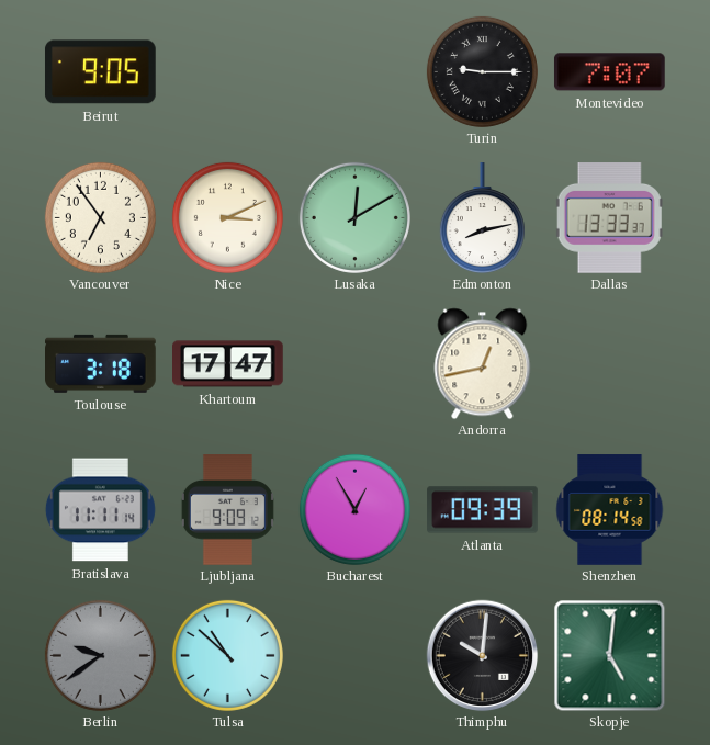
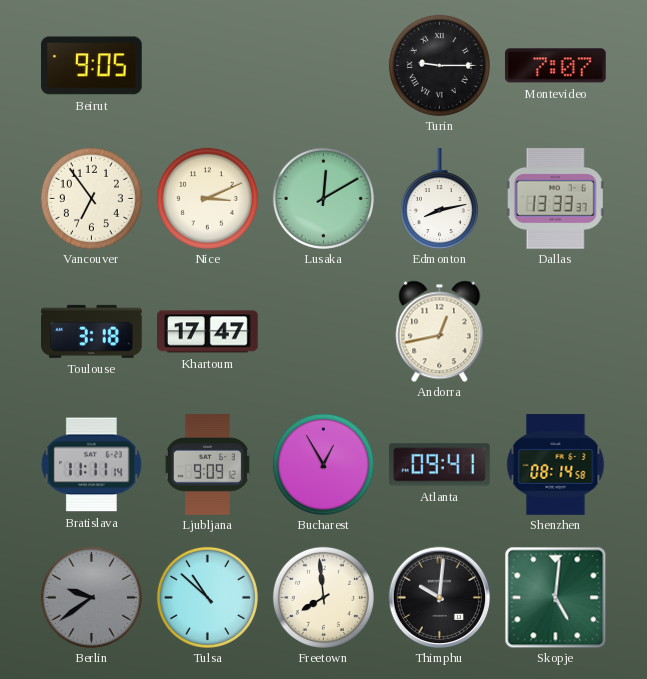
Atlanta: 09:39 -> 09:41
Freetown: none -> 7:59
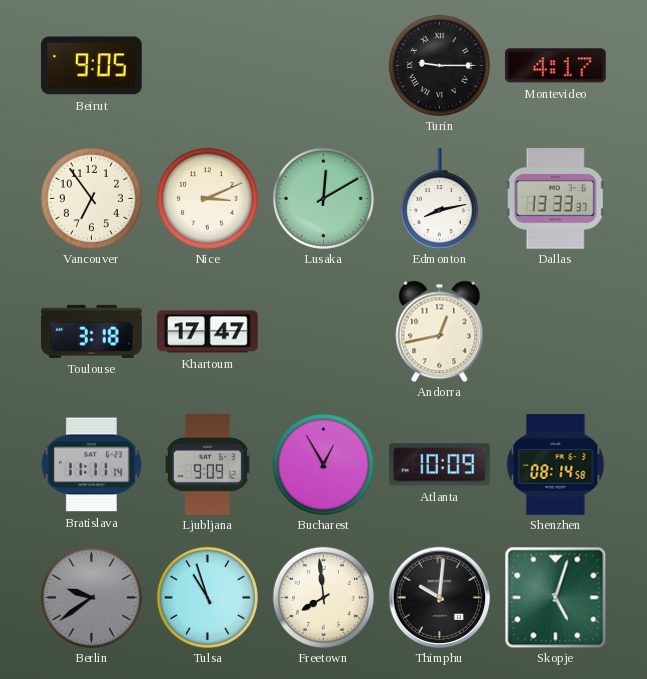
Montevideo: 7:07 -> 4:17
Atlanta: 09:41 -> 10:09
Tulsa: 10:52 -> 10:57
Skopje: 5:01 -> 5:03
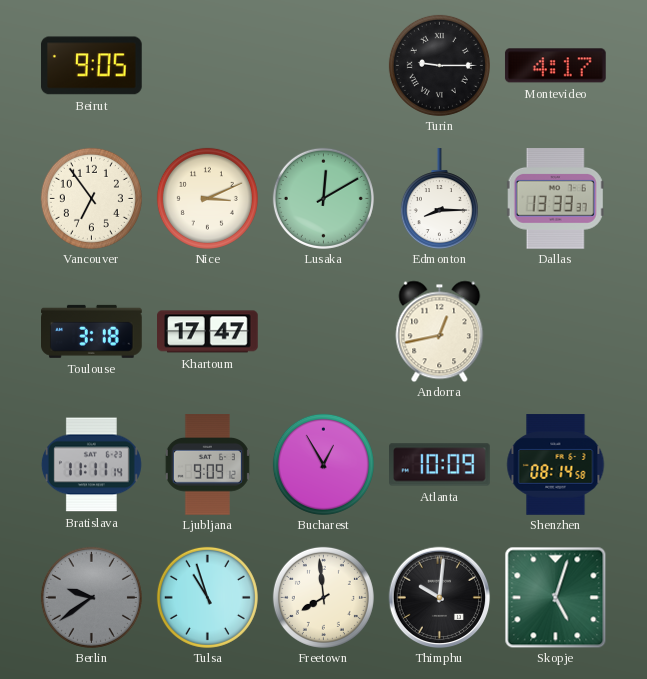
Edmonton: 8:13 -> 8:15
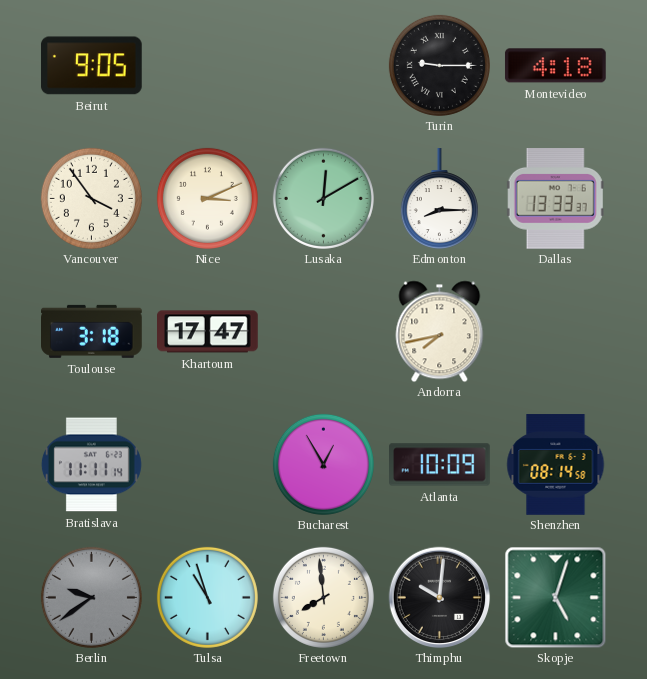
Montevideo: 4:17 -> 4:18
Vancouver: 6:54 -> 3:54
Andorra: 12:43 -> 7:43
Ljubljana: 9:09 -> none
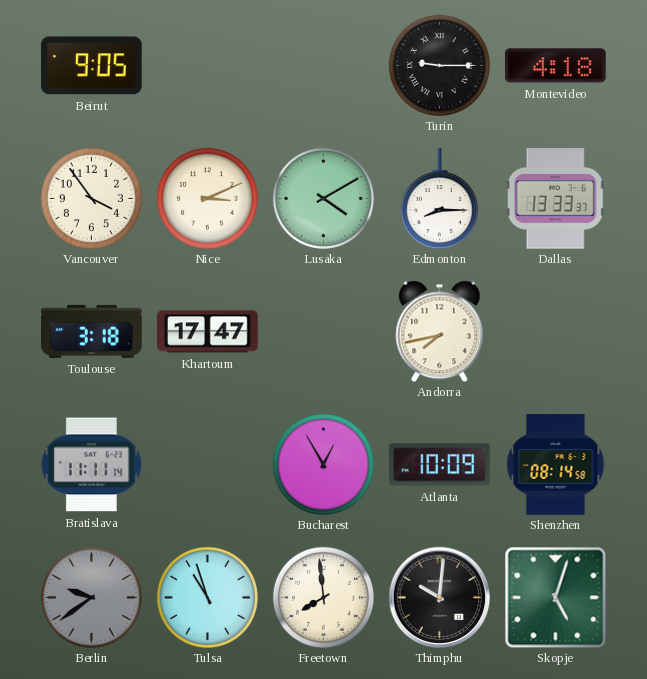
Lusaka: 12:10 -> 4:10
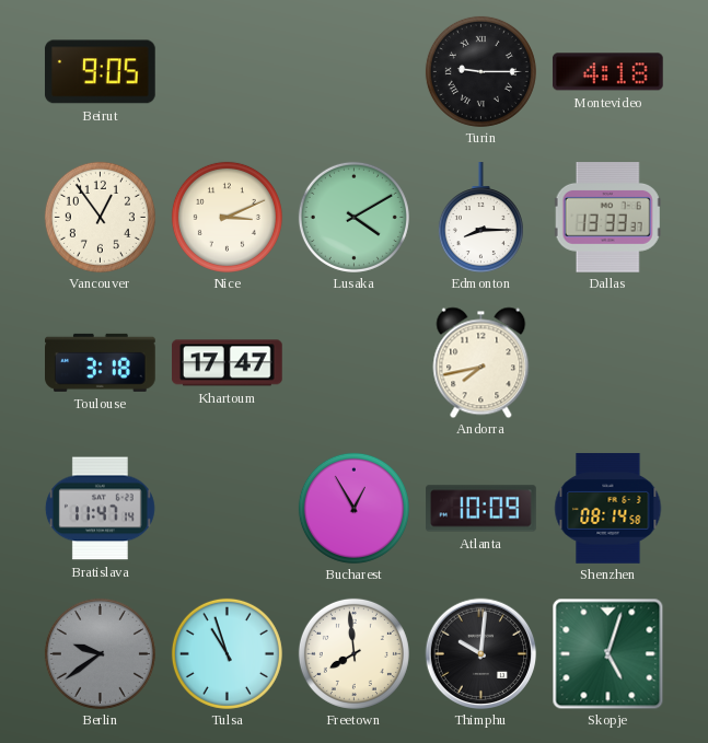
Vancouver: 3:54 -> 12:54
Bratislava: 11:11 -> 11:47
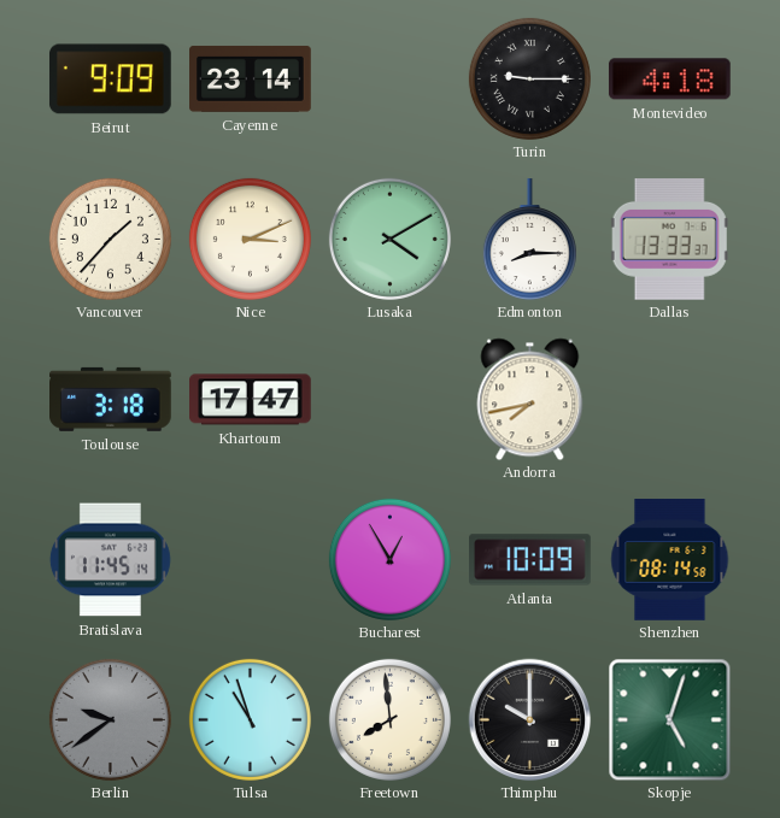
Beirut: 9:05 -> 9:09
Cayenne: none -> 23:14
Vancouver: 12:54 -> 1:37
Bratislava: 11:47 -> 11:45
Thimphu: 10:01 -> 10:00
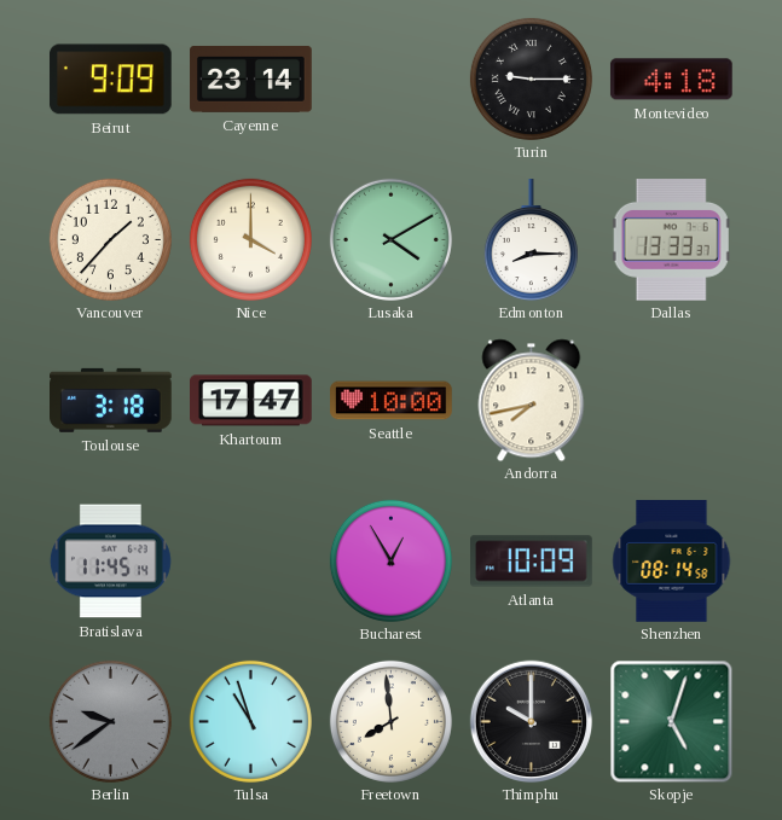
Nice: 3:11 -> 4:00
Seattle: none -> 10:00
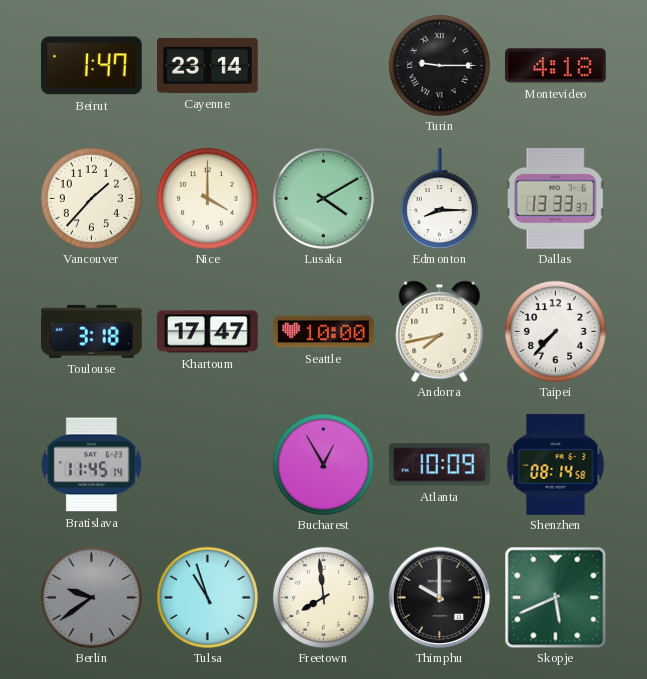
Beirut: 9:09 -> 1:47
Taipei: none -> 7:37
Skopje: 5:03 -> 5:41
